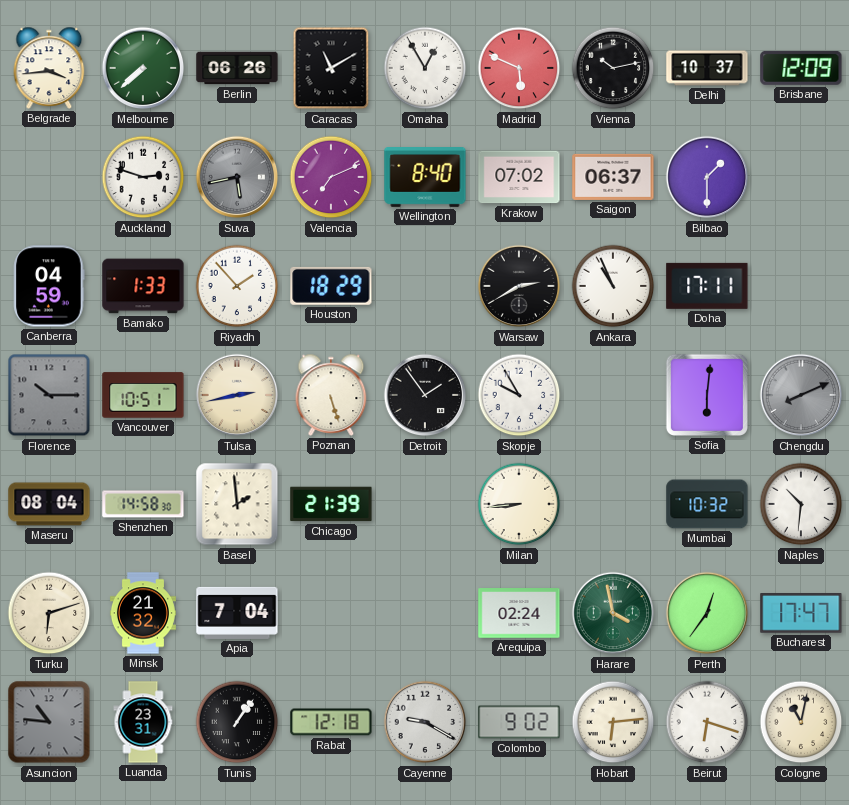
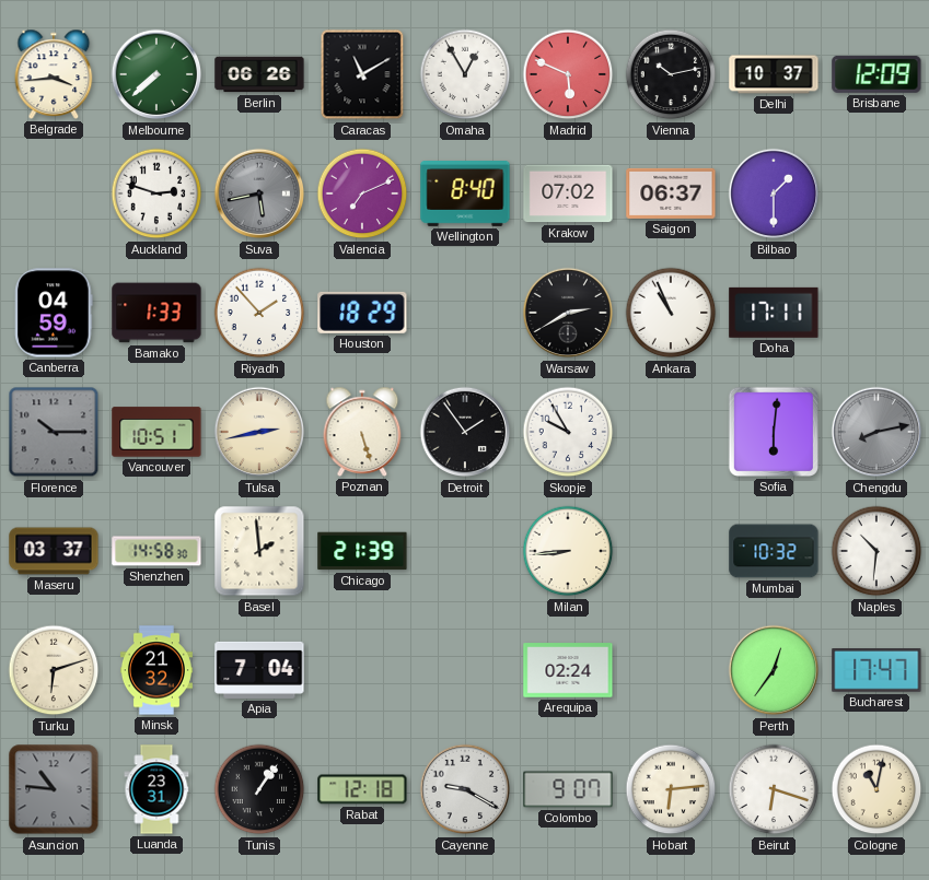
Chengdu: 8:11 -> 8:13
Maseru: 08:04 -> 03:37
Harare: 3:58 -> none
Colombo: 9:02 -> 9:07
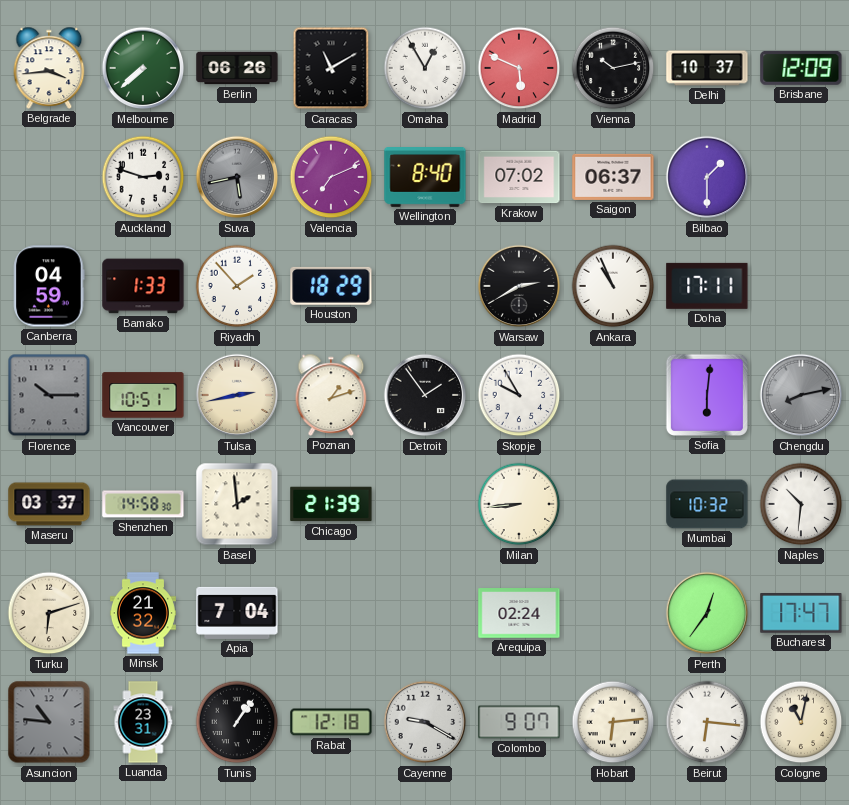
Poznan: 5:27 -> 1:12
Beirut: 6:18 -> 6:16
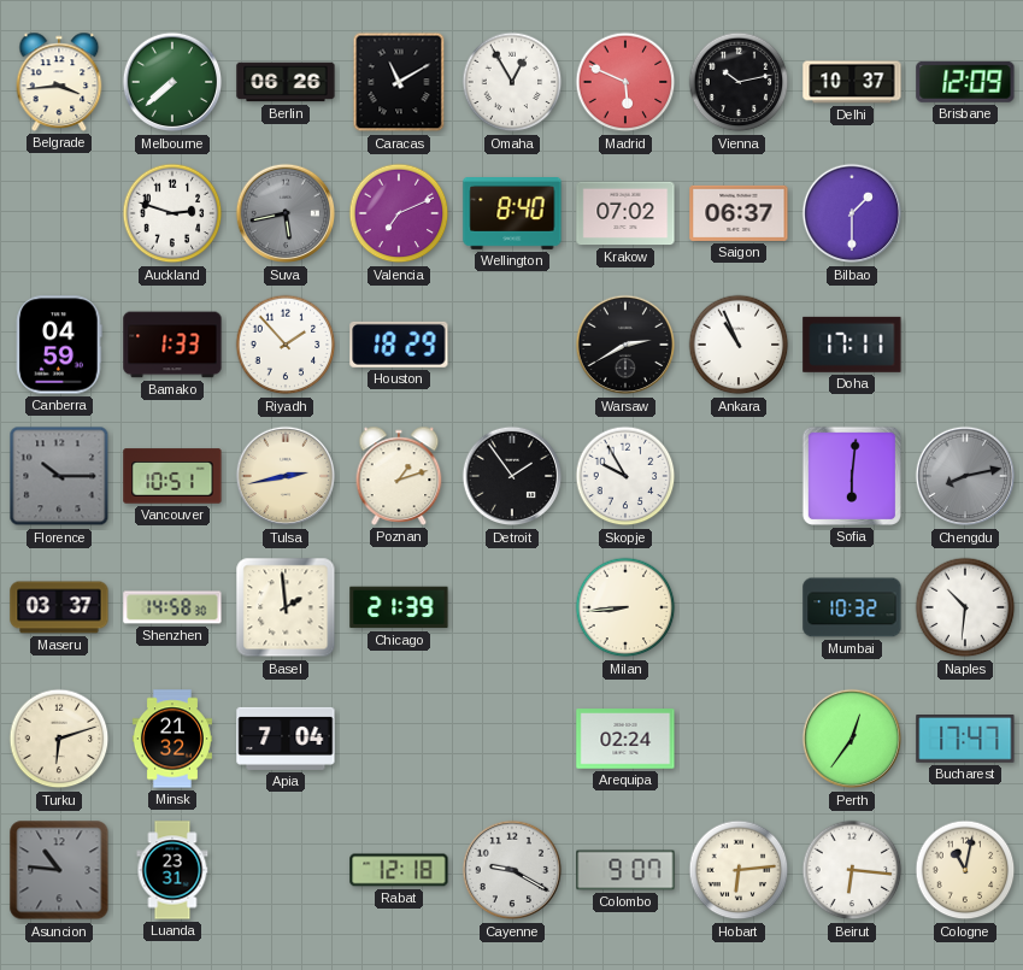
Tunis: 1:06 -> none
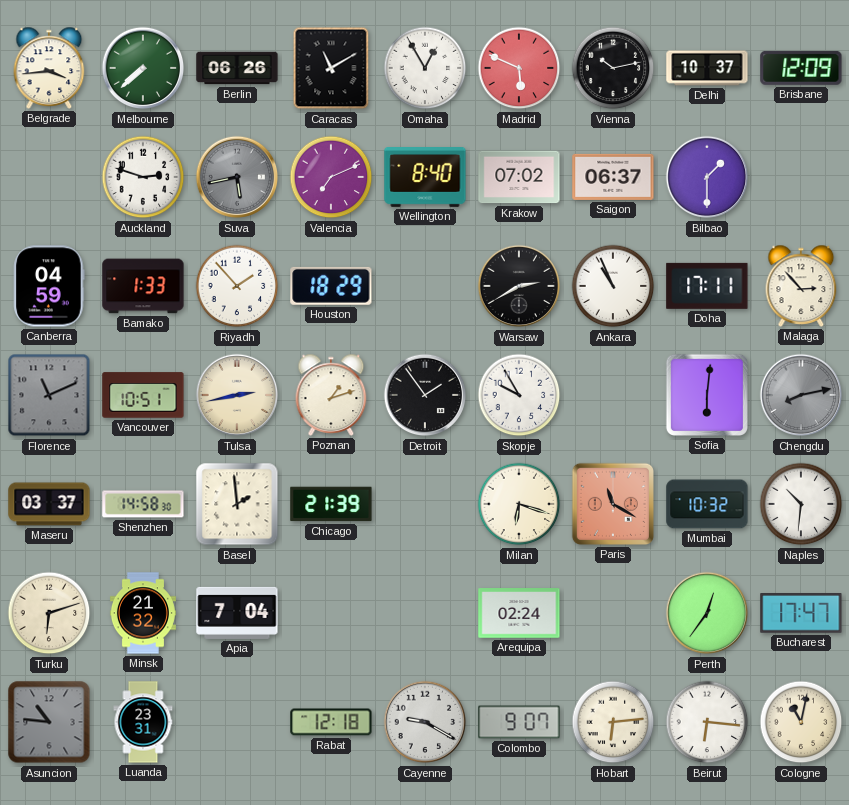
Malaga: none -> 2:53
Florence: 10:15 -> 11:11
Milan: 8:44 -> 6:18
Paris: none -> 11:20
